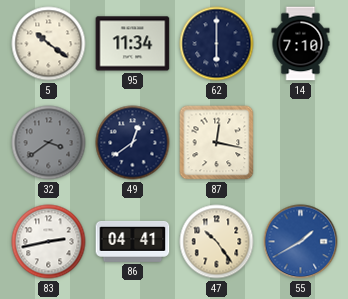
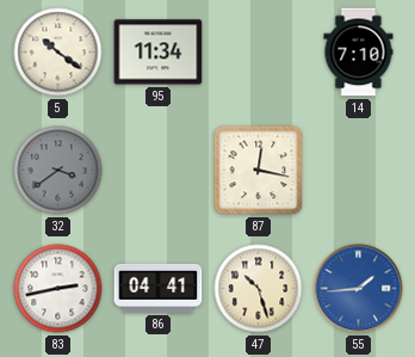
62: 6:00 -> none
49: 12:39 -> none
47: 10:24 -> 10:27
55: 1:40 -> 1:44
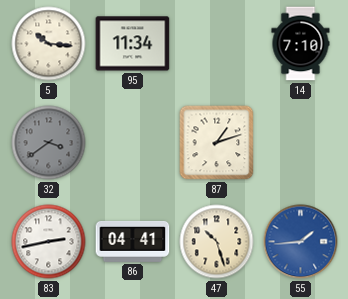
5: 10:21 -> 10:16
87: 12:17 -> 1:12
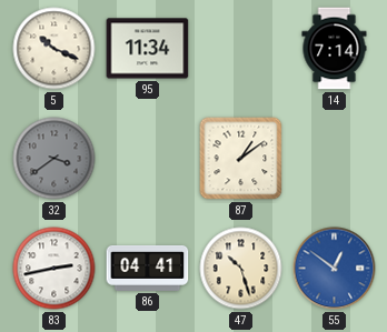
5: 10:16 -> 10:19
14: 7:10 -> 7:14
87: 1:12 -> 1:09
55: 1:44 -> 12:51
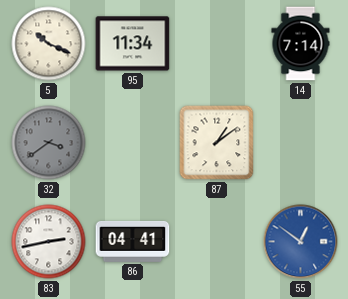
47: 10:27 -> none
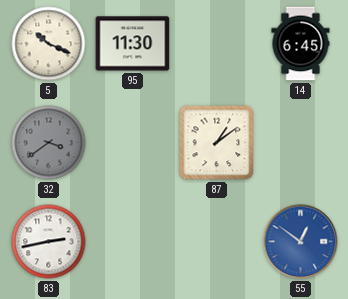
95: 11:34 -> 11:30
14: 7:14 -> 6:45
86: 04:41 -> none
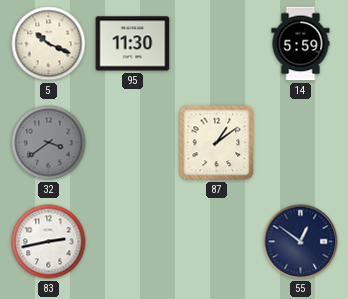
14: 6:45 -> 5:59
55 dial: blue -> navy
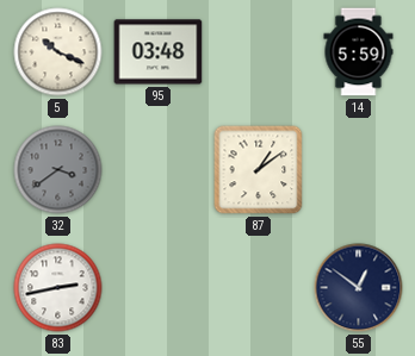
95: 11:30 -> 03:48
